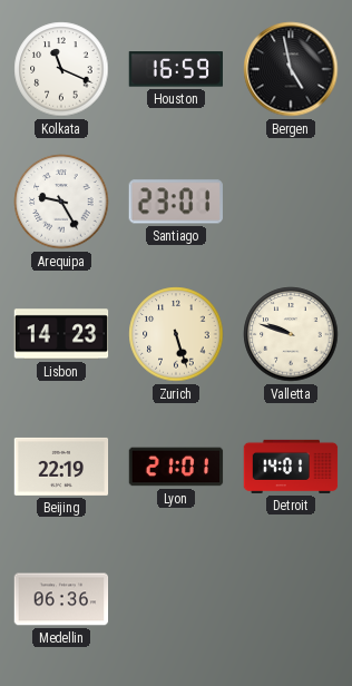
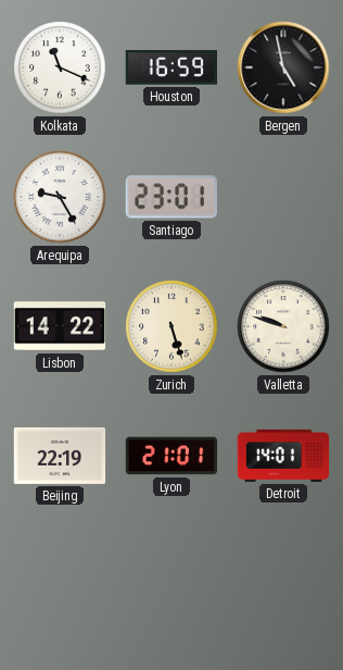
Lisbon: 14:23 -> 14:22
Medellin: 06:36 -> none
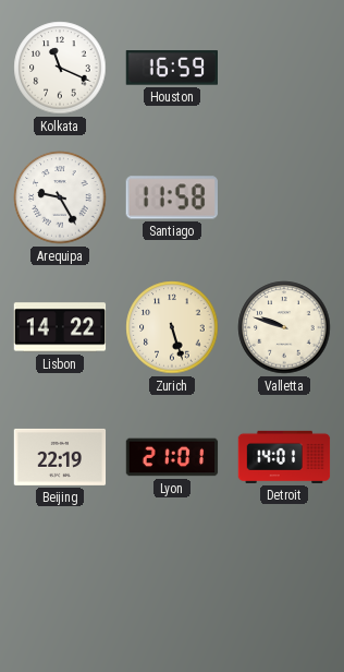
Bergen: 4:58 -> none
Santiago: 23:01 -> 11:58
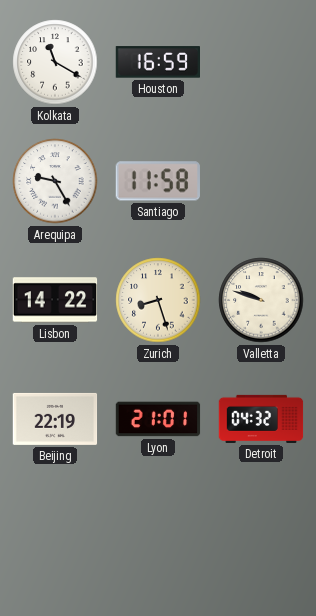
Kolkata: 11:19 -> 11:20
Zurich: 5:27 -> 8:27
Detroit: 14:01 -> 04:32
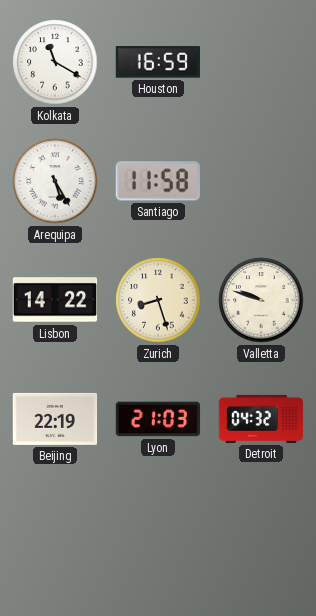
Arequipa: 9:25 -> 5:25
Lyon: 21:01 -> 21:03
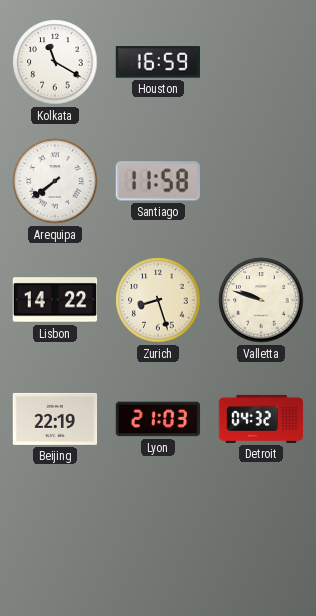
Arequipa: 5:25 -> 7:39
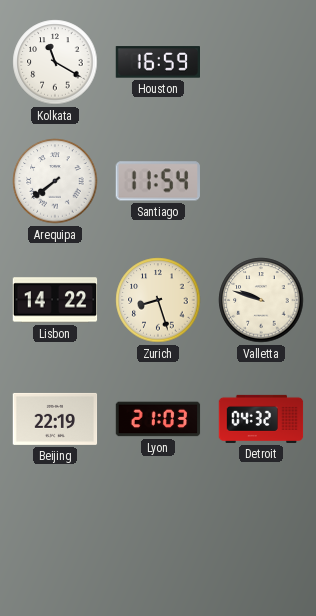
Santiago: 11:58 -> 11:54
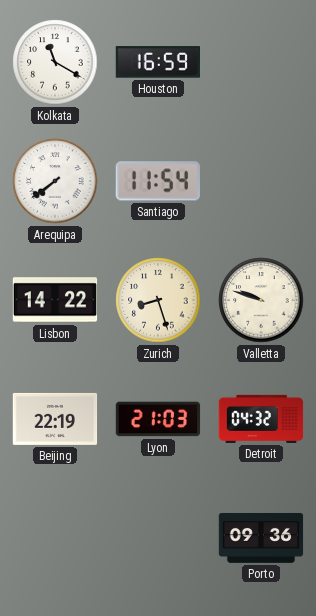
Porto: none -> 09:36
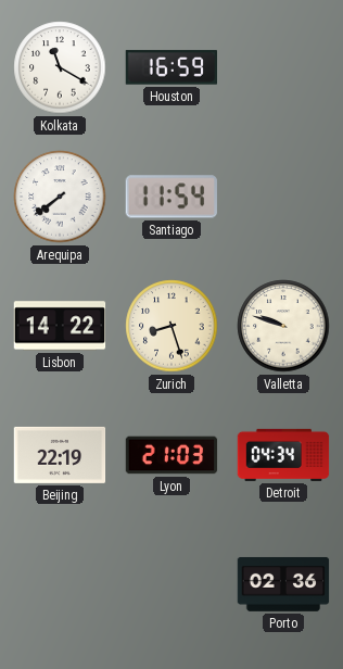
Detroit: 04:32 -> 04:34
Porto: 09:36 -> 02:36
